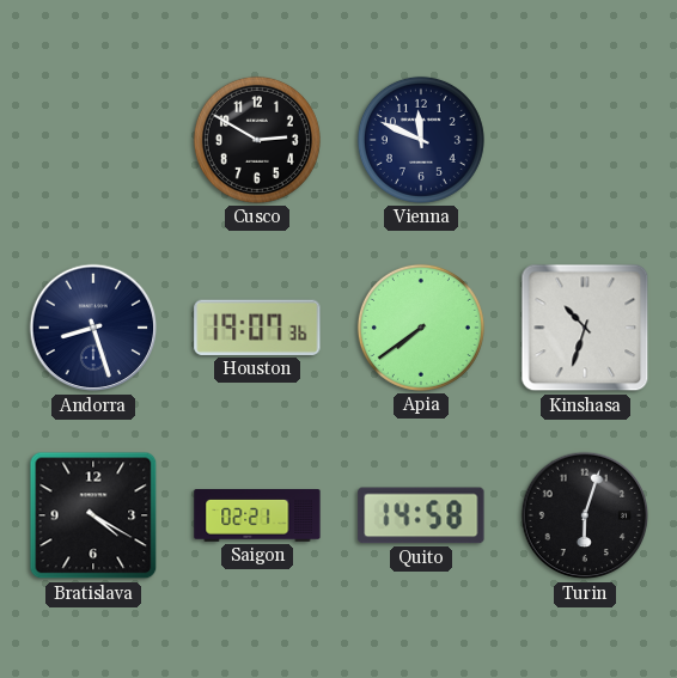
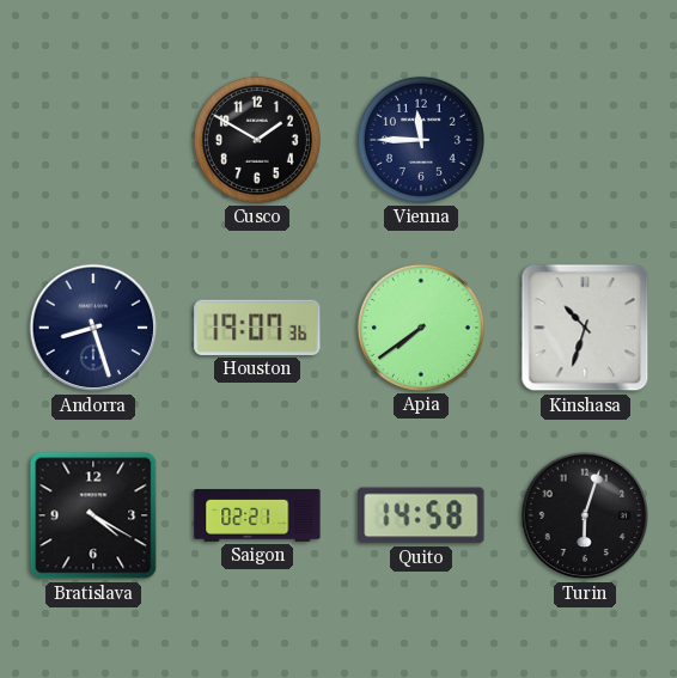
Cusco: 2:50 -> 1:50
Vienna: 11:49 -> 11:45
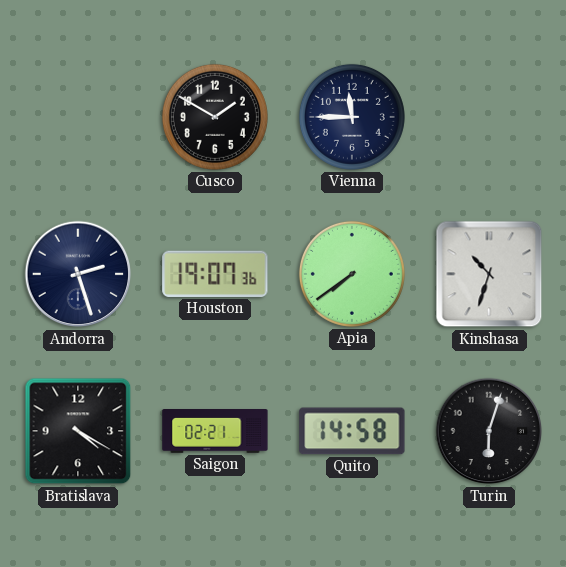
Andorra: 8:27 -> 2:27
